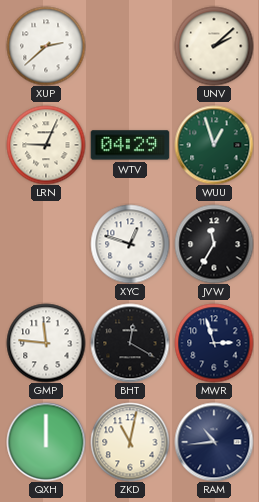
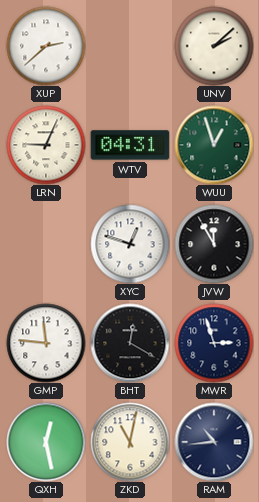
WTV: 04:29 -> 04:31
JVW: 11:35 -> 11:55
QXH: 12:00 -> 12:28
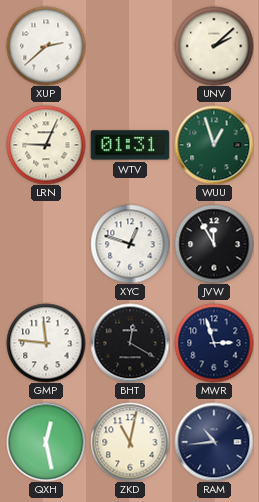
WTV: 04:31 -> 01:31
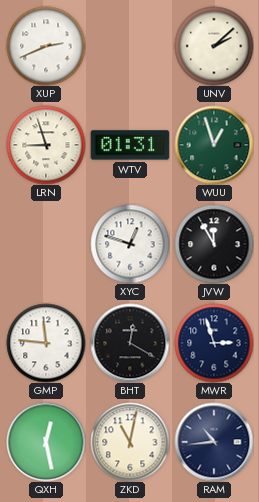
XUP: 2:38 -> 2:41
LRN: 9:04 -> 8:57
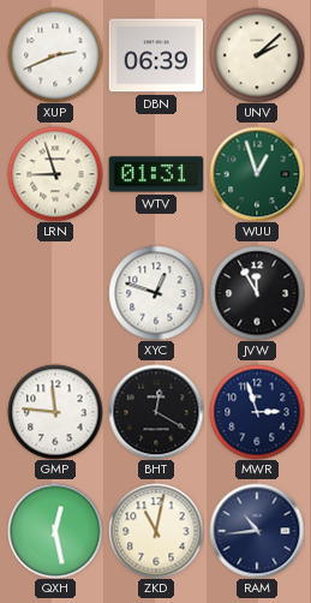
DBN: none -> 06:39
